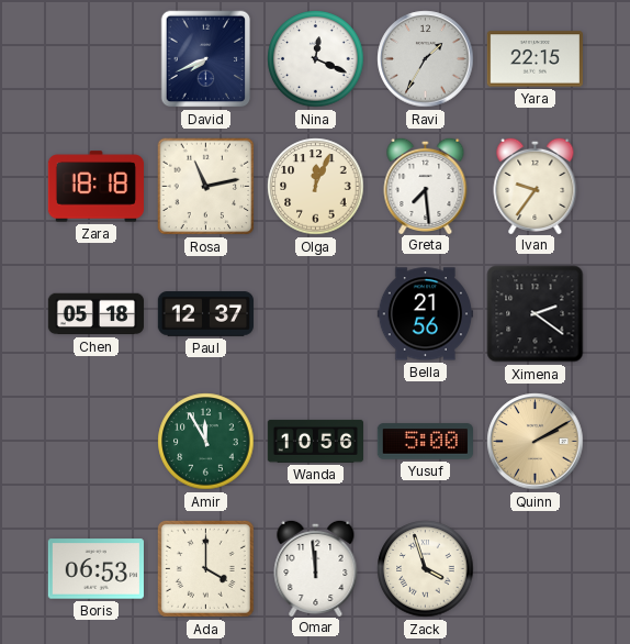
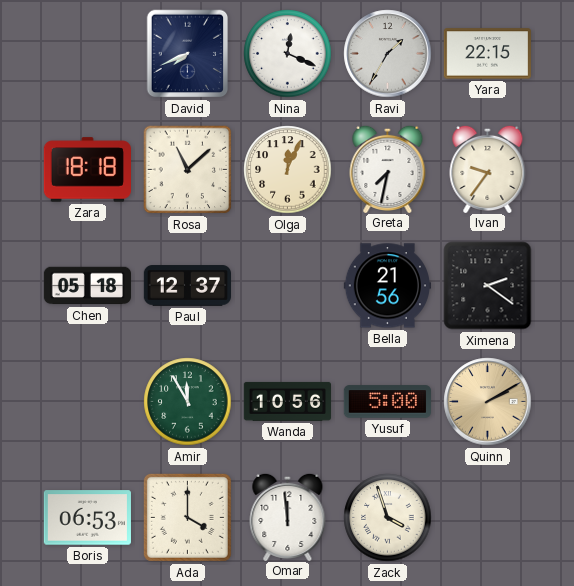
Rosa: 11:13 -> 11:08
Greta: 7:29 -> 7:32
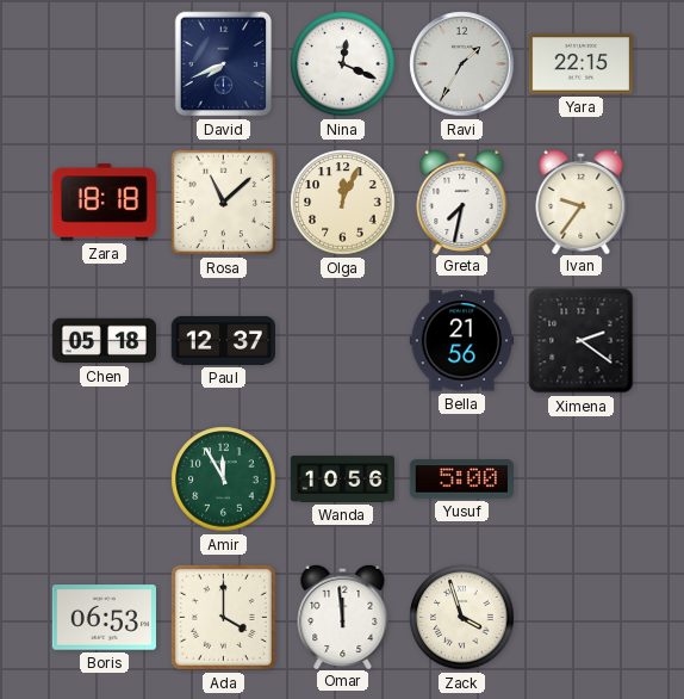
Quinn: 2:10 -> none
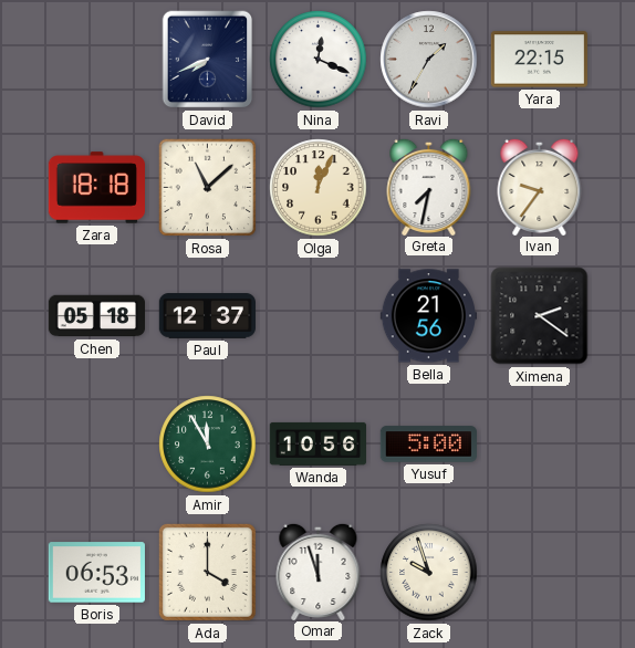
Omar: 11:59 -> 11:57
Zack: 3:57 -> 9:57
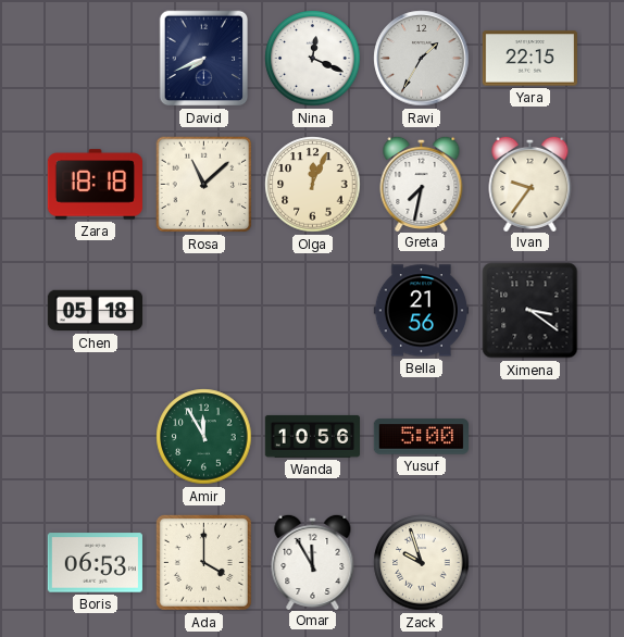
Paul: 12:37 -> none
Ximena: 2:21 -> 3:21
Omar: 11:57 -> 11:55
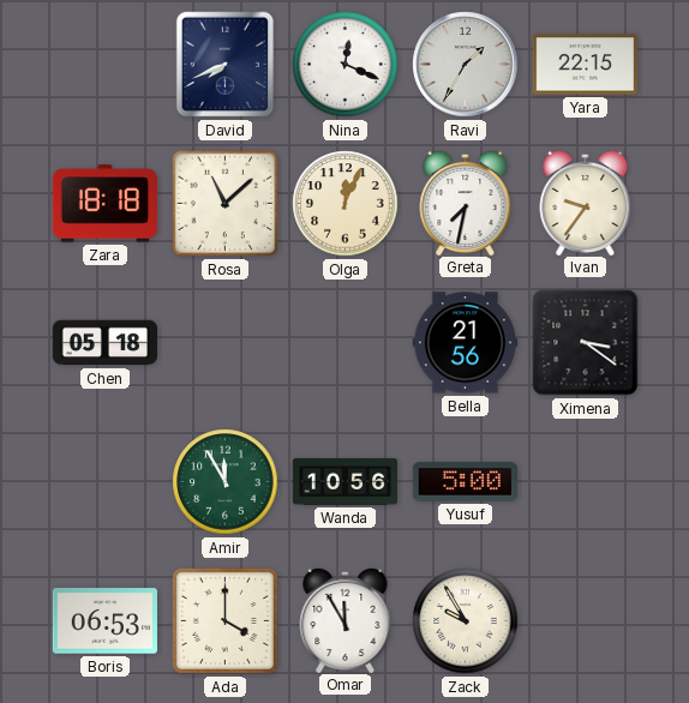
Zack: 9:57 -> 9:55
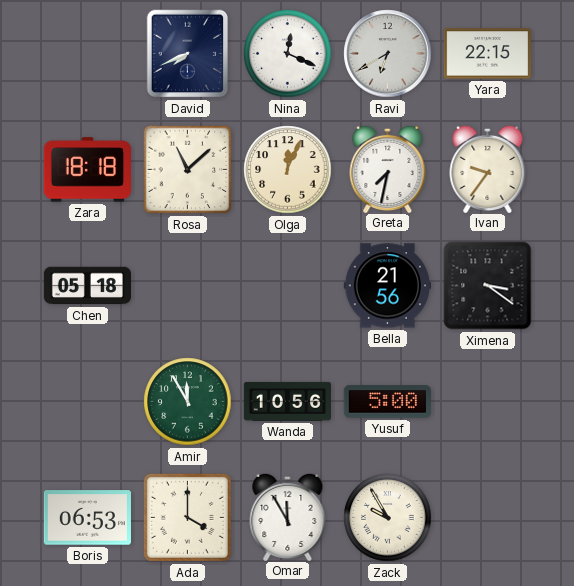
Ravi: 1:35 -> 6:40
